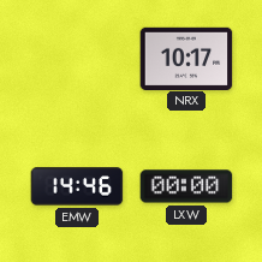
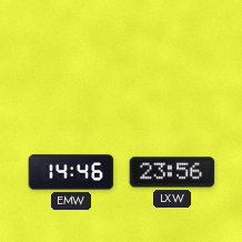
NRX: 10:17 -> none
LXW: 00:00 -> 23:56
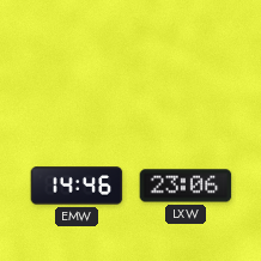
LXW: 23:56 -> 23:06
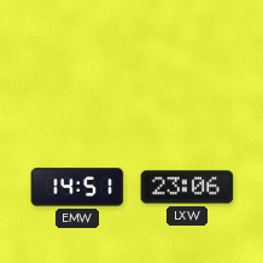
EMW: 14:46 -> 14:51
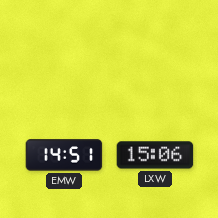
LXW: 23:06 -> 15:06
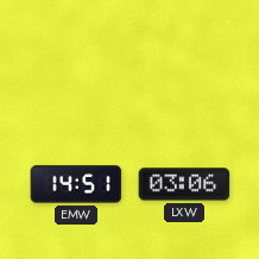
LXW: 15:06 -> 03:06
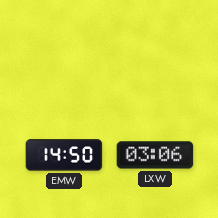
EMW: 14:51 -> 14:50
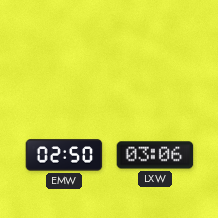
EMW: 14:50 -> 02:50
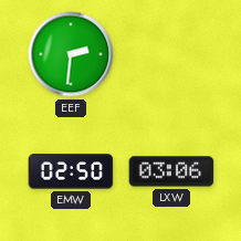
EEF: none -> 2:31
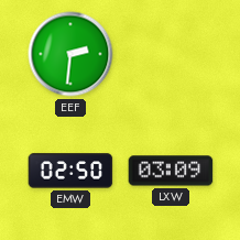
LXW: 03:06 -> 03:09
